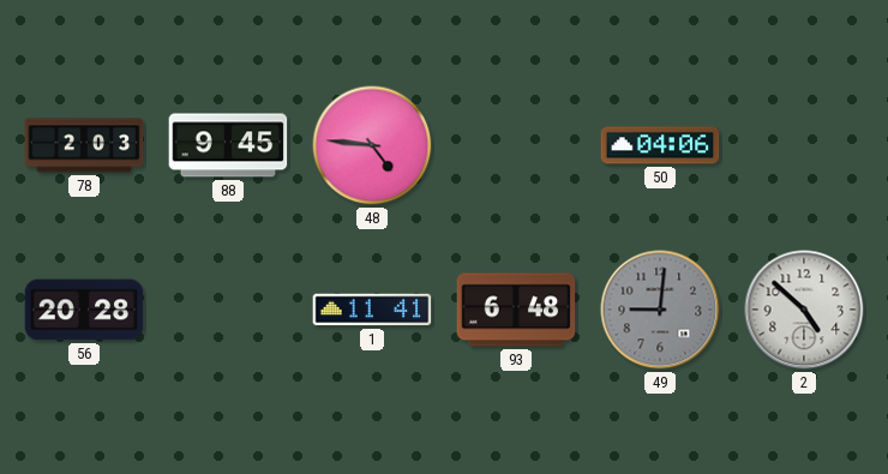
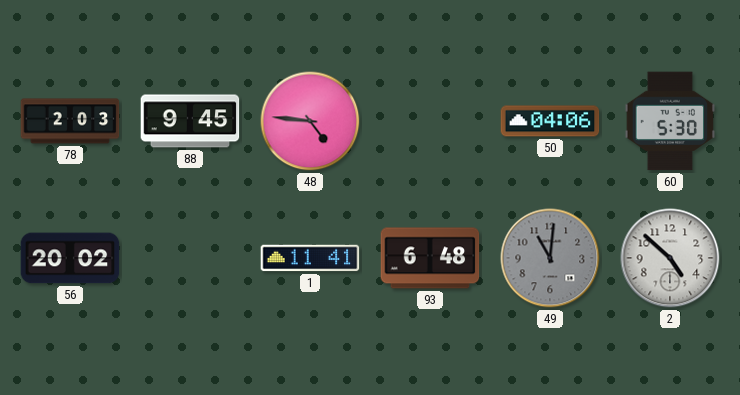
60: none -> 5:30
56: 20:28 -> 20:02
49: 9:01 -> 11:01
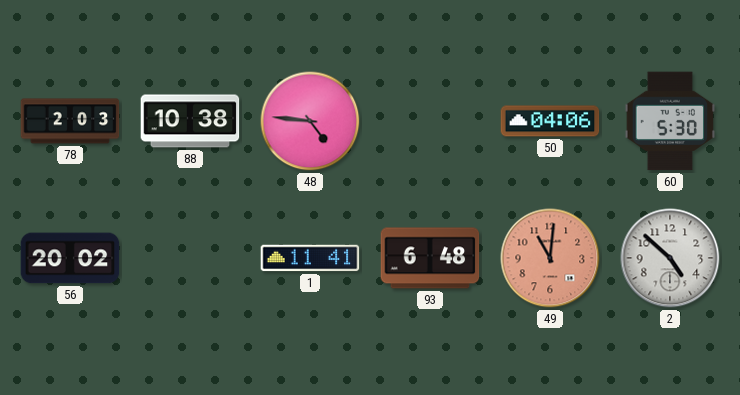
88: 9:45 -> 10:38
49 dial: grey -> salmon
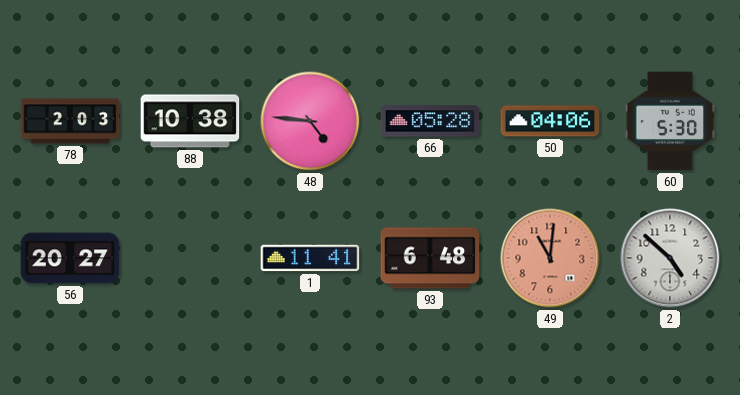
66: none -> 05:28
56: 20:02 -> 20:27
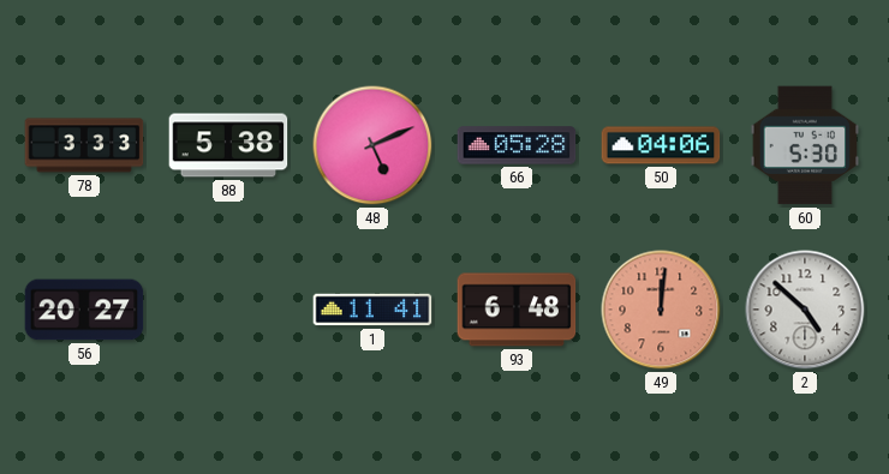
78: 2:03 -> 3:33
88: 10:38 -> 5:38
48: 4:46 -> 5:11
49: 11:01 -> 12:01
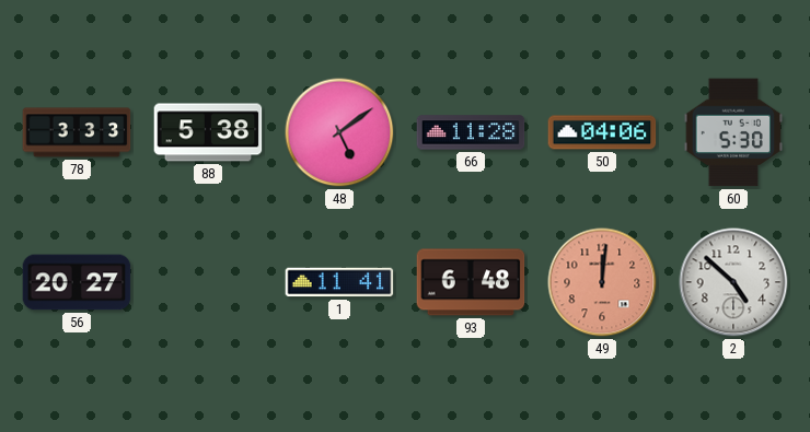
48: 5:11 -> 5:09
66: 05:28 -> 11:28
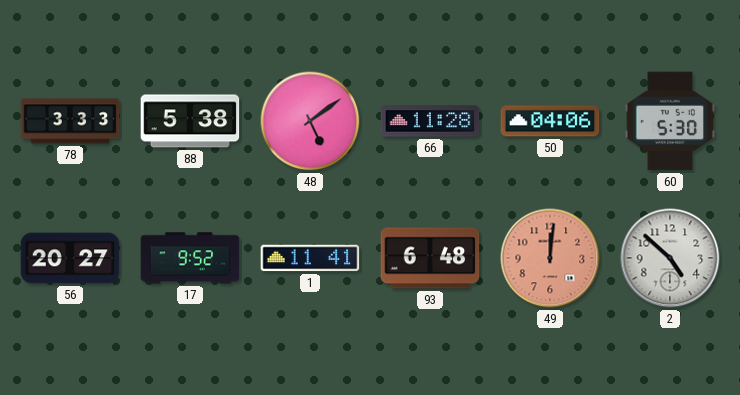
17: none -> 9:52
